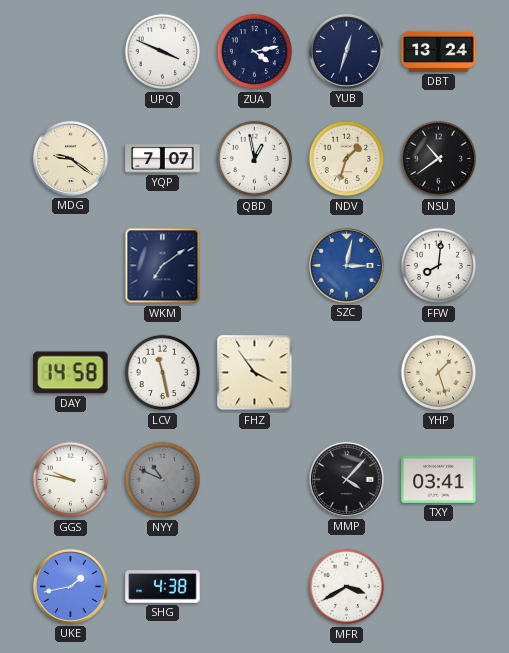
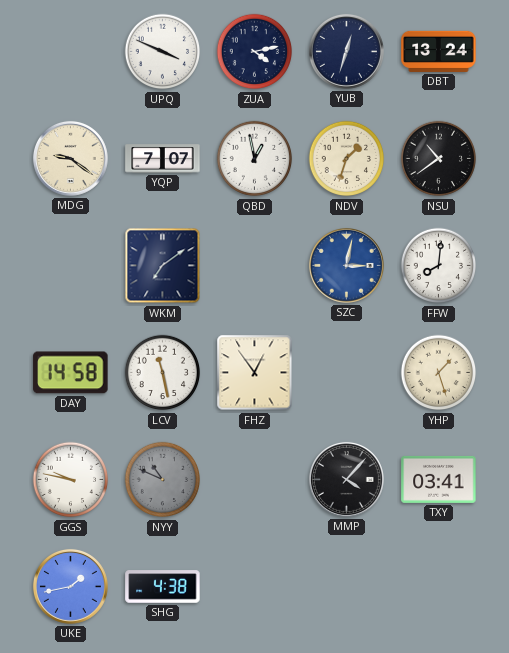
FHZ: 3:54 -> 12:54
MFR: 3:40 -> none
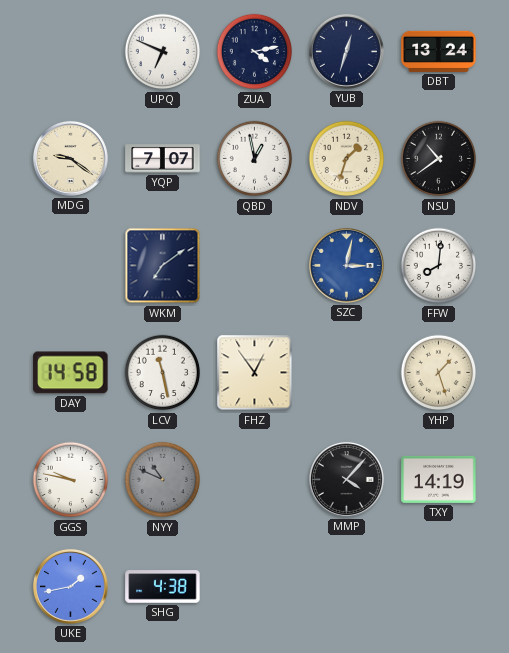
UPQ: 3:49 -> 6:49
TXY: 03:41 -> 14:19
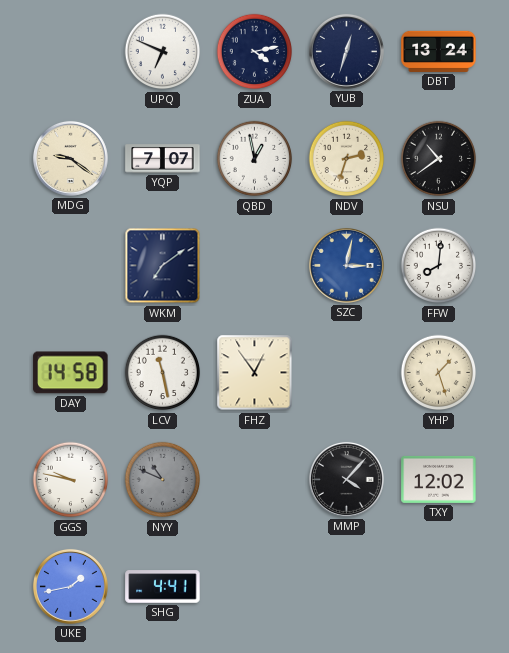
NDV: 1:33 -> 2:33
TXY: 14:19 -> 12:02
SHG: 4:38 -> 4:41
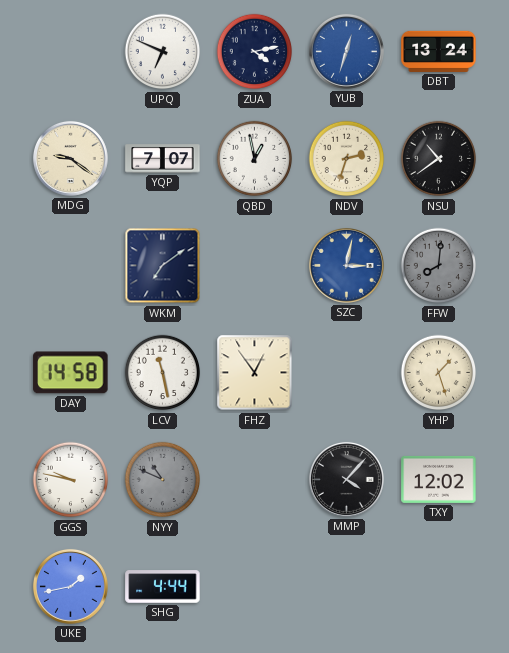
YUB dial: navy -> blue
FFW dial: white -> grey
SHG: 4:41 -> 4:44
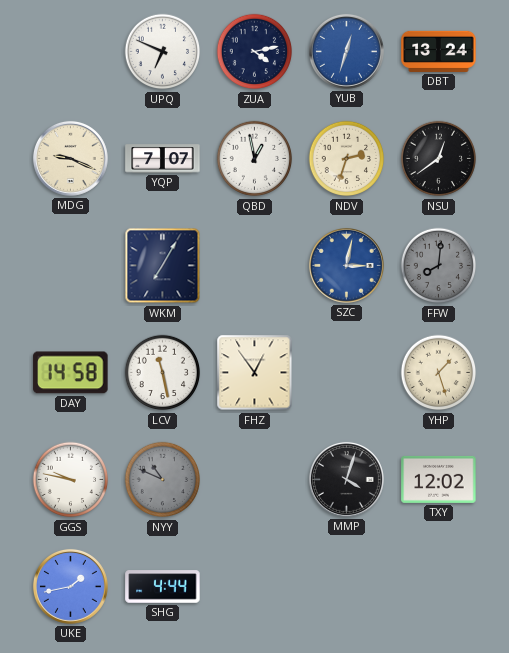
MDG: 9:21 -> 9:19
NSU: 10:39 -> 12:39
WKM: 7:09 -> 7:05
MMP: 4:07 -> 4:03
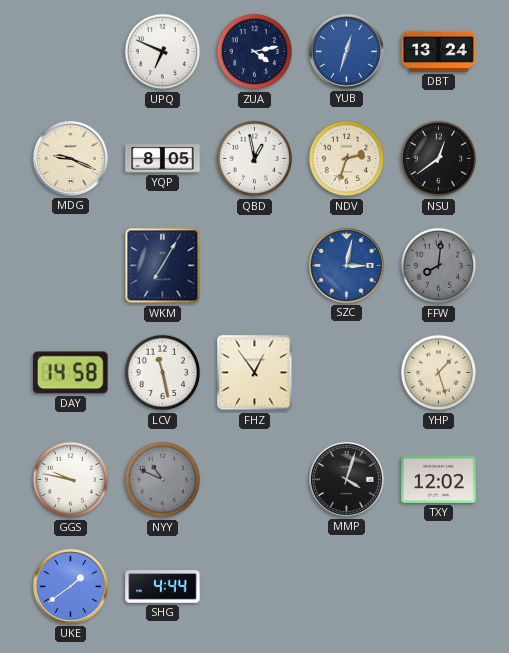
YQP: 7:07 -> 8:05
UKE: 1:43 -> 1:39
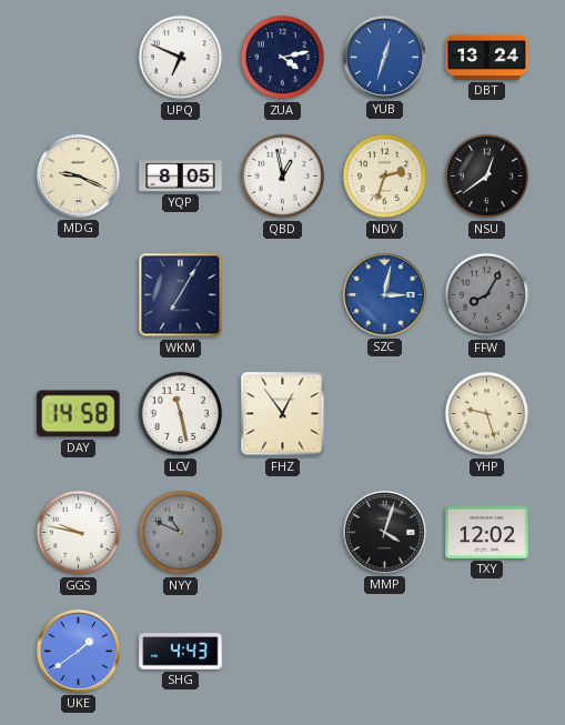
FFW: 8:01 -> 8:05
YHP: 1:27 -> 9:27
SHG: 4:44 -> 4:43
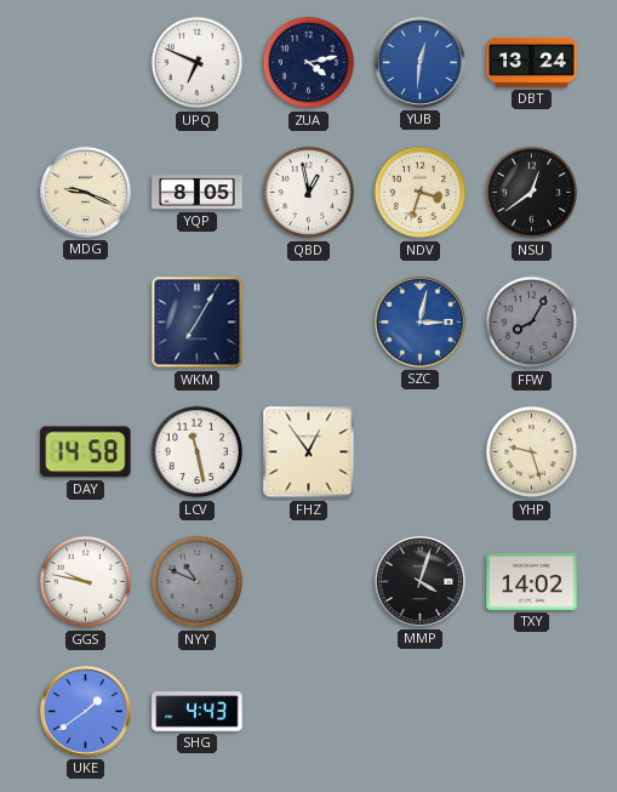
YUB: 12:33 -> 12:31
NDV: 2:33 -> 3:33
TXY: 12:02 -> 14:02
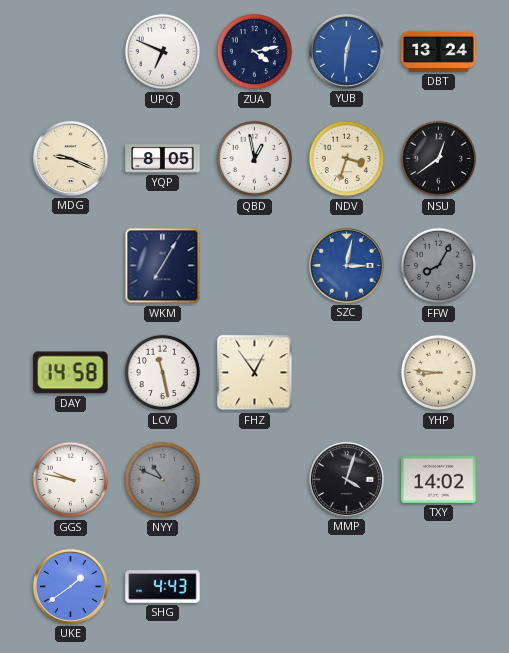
YHP: 9:27 -> 8:46
